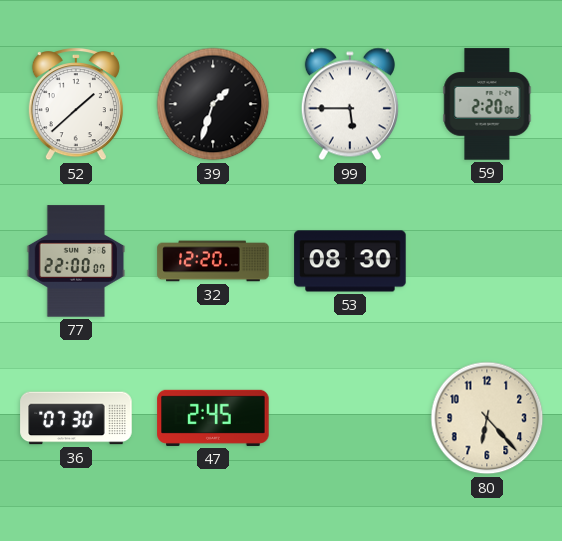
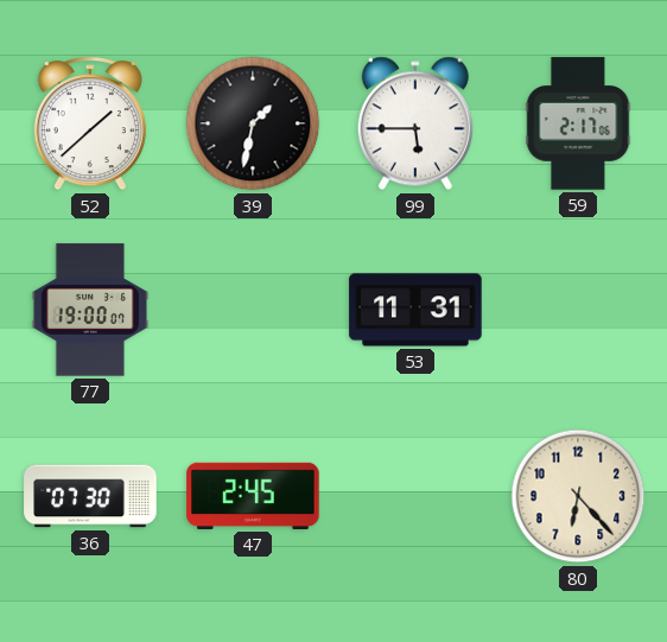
39: 1:33 -> 1:32
59: 2:20 -> 2:17
77: 22:00 -> 19:00
32: 12:20 -> none
53: 08:30 -> 11:31
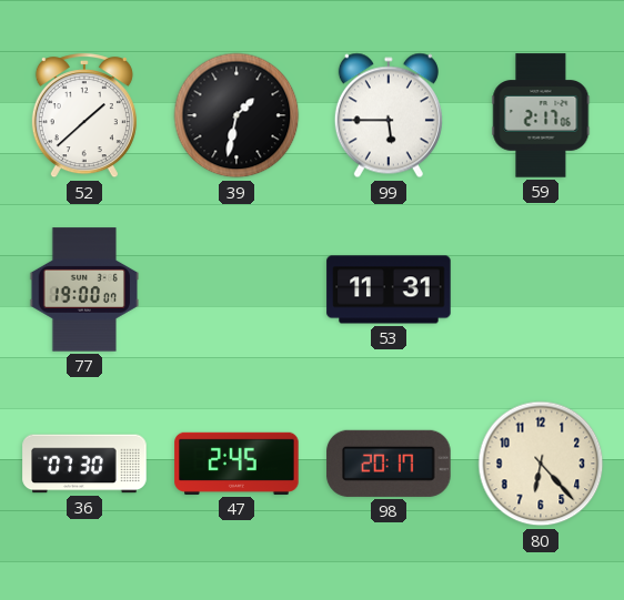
98: none -> 20:17
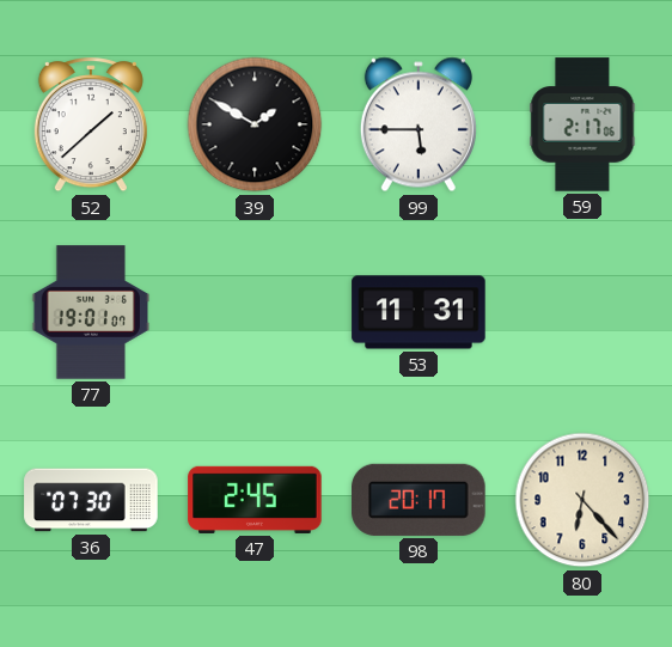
39: 1:32 -> 1:50
77: 19:00 -> 19:01
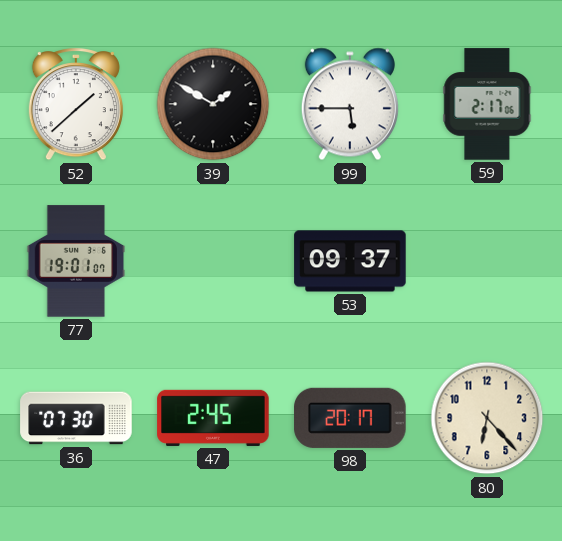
53: 11:31 -> 09:37
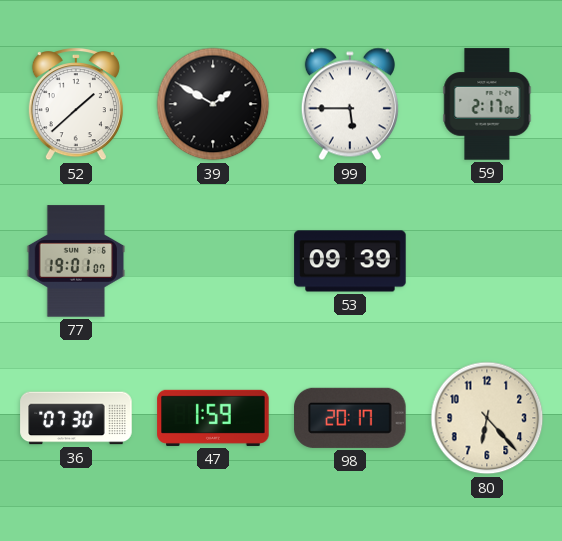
53: 09:37 -> 09:39
47: 2:45 -> 1:59
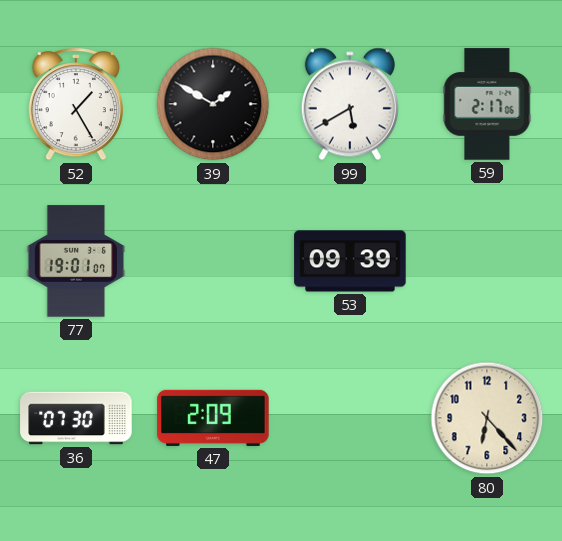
52: 1:38 -> 1:25
99: 5:45 -> 5:40
47: 1:59 -> 2:09
98: 20:17 -> none
